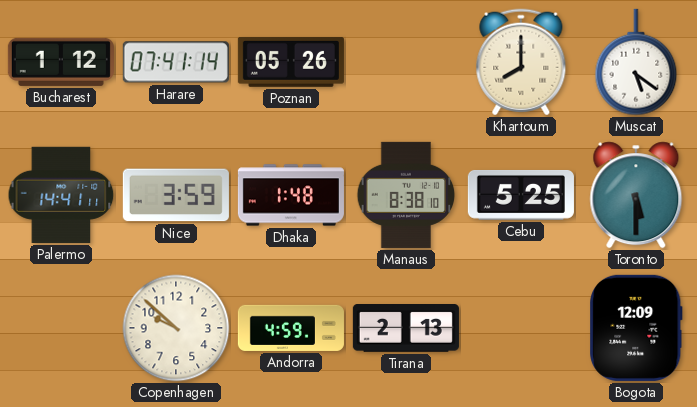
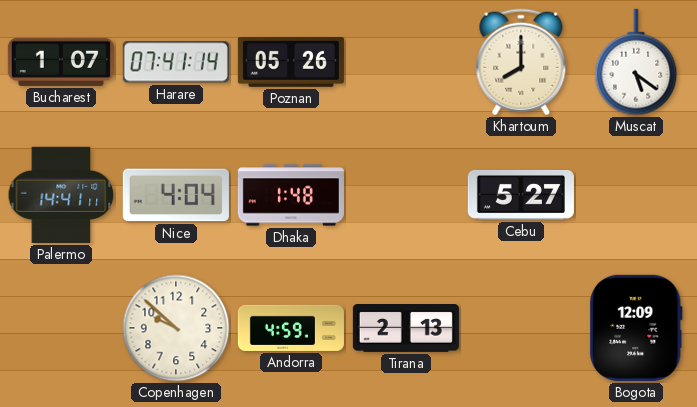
Bucharest: 1:12 -> 1:07
Nice: 3:59 -> 4:04
Manaus: 8:38 -> none
Cebu: 5:25 -> 5:27
Toronto: 5:30 -> none
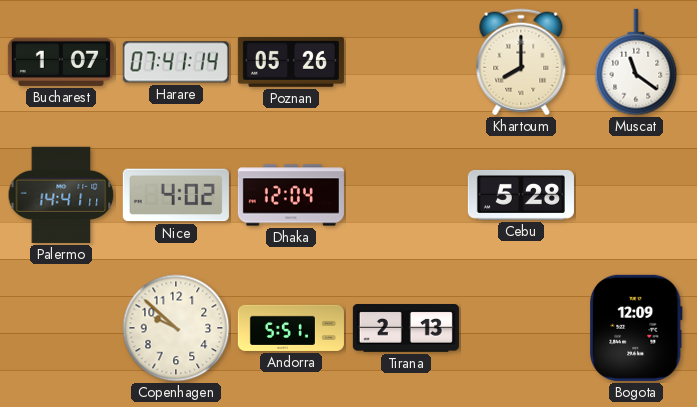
Muscat: 5:21 -> 11:21
Nice: 4:04 -> 4:02
Dhaka: 1:48 -> 12:04
Cebu: 5:27 -> 5:28
Andorra: 4:59 -> 5:51
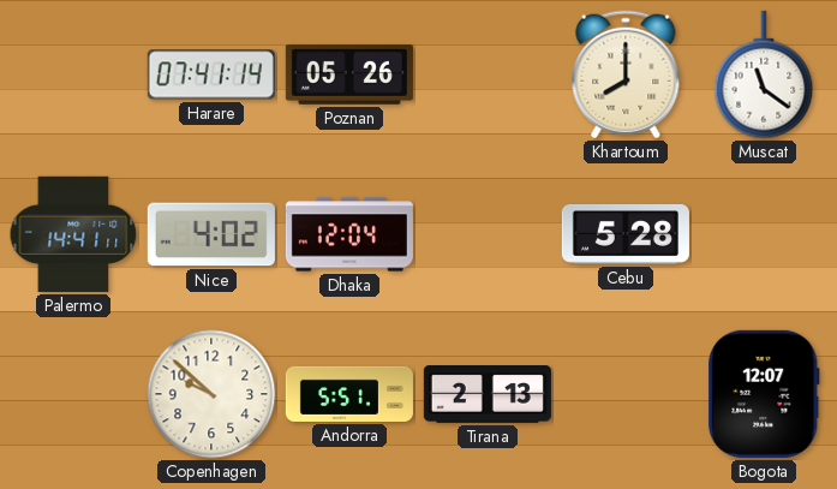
Bucharest: 1:07 -> none
Bogota: 12:09 -> 12:07
